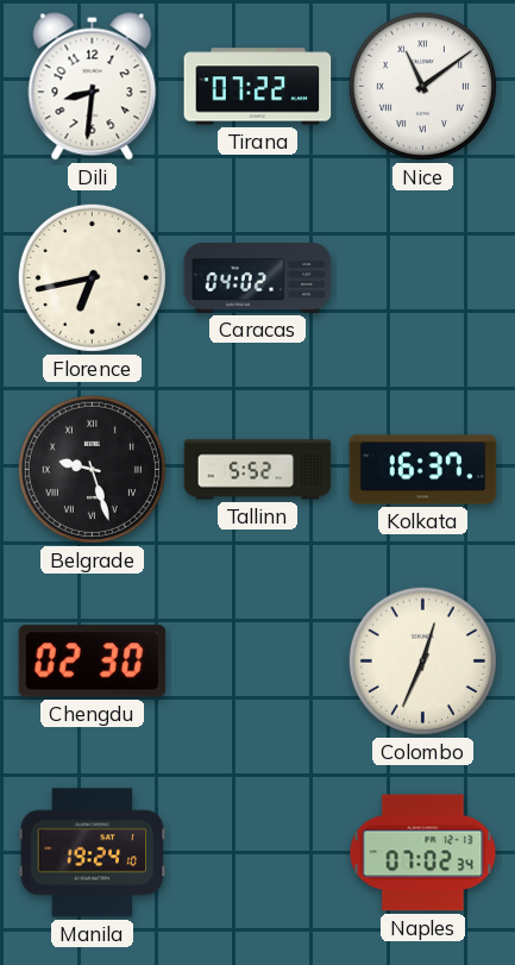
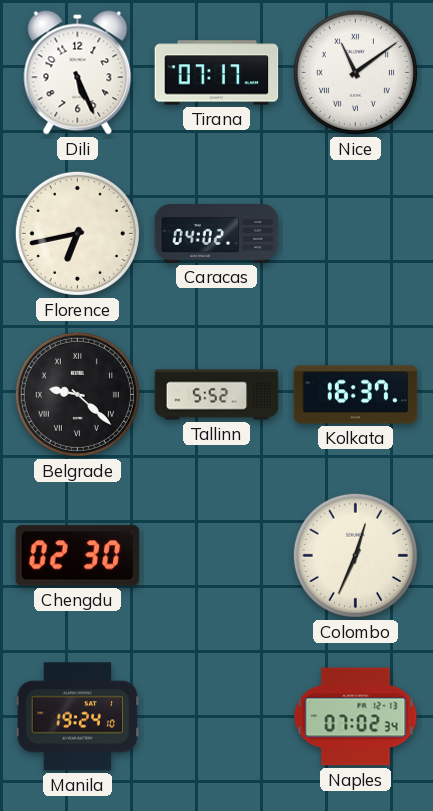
Dili: 8:31 -> 5:26
Tirana: 07:22 -> 07:17
Belgrade: 9:27 -> 9:22
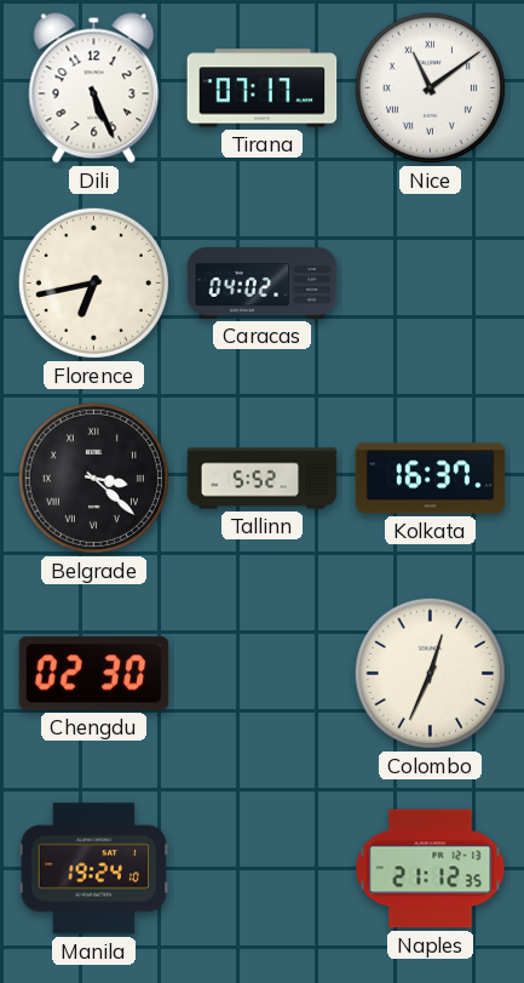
Belgrade: 9:22 -> 3:22
Naples: 07:02 -> 21:12
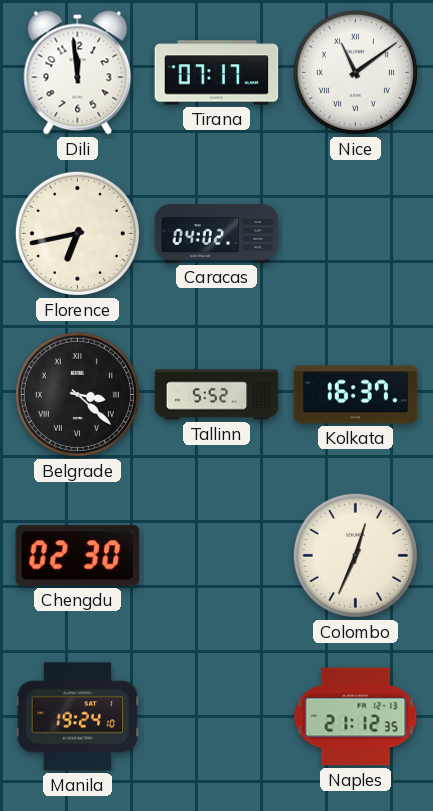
Dili: 5:26 -> 11:59
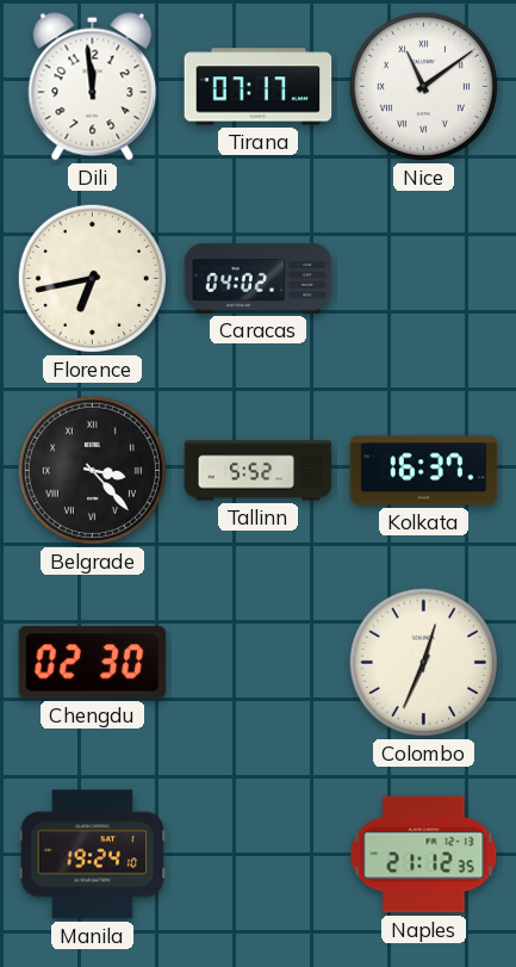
Belgrade: 3:22 -> 3:23
